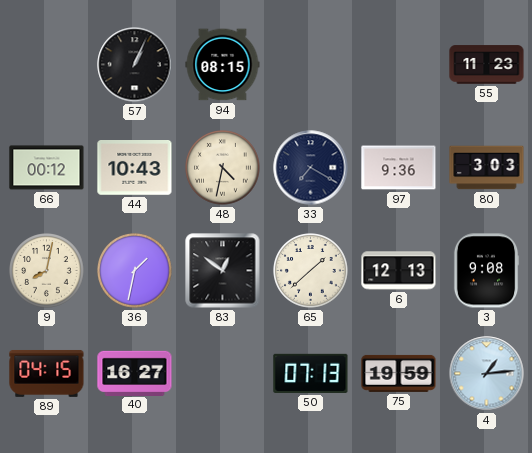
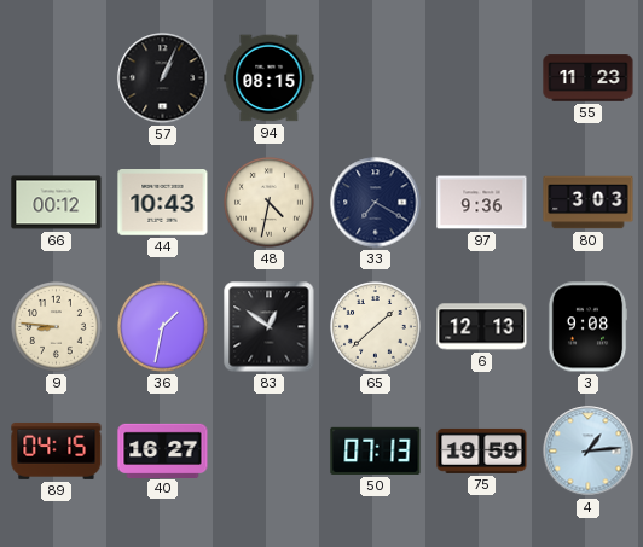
9: 8:02 -> 8:46
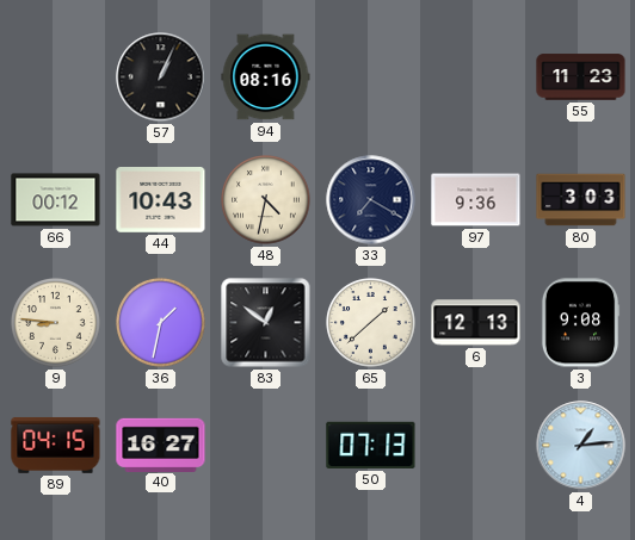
94: 08:15 -> 08:16
75: 19:59 -> none
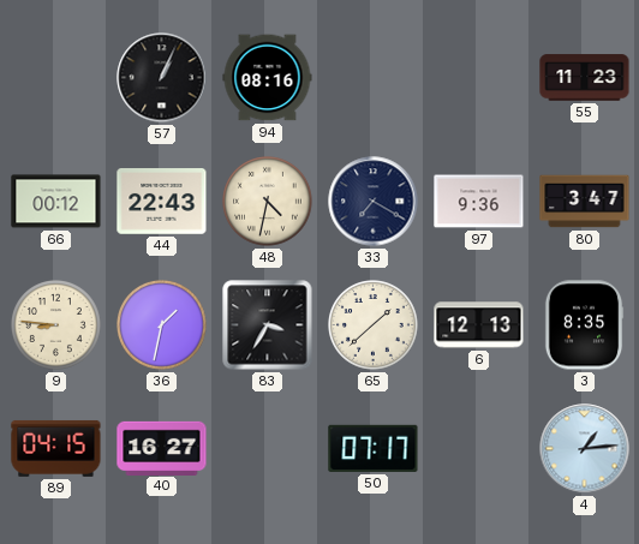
44: 10:43 -> 22:43
80: 3:03 -> 3:47
83: 12:51 -> 3:35
3: 9:08 -> 8:35
50: 07:13 -> 07:17
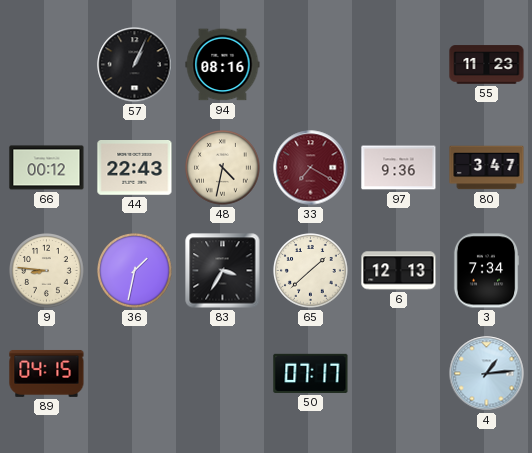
33 dial: navy -> burgundy
3: 8:35 -> 7:34
40: 16:27 -> none
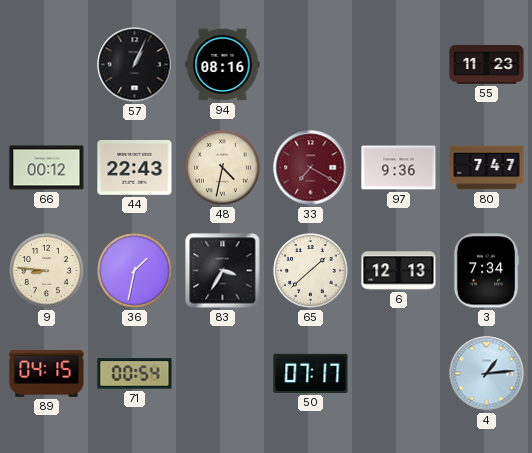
80: 3:47 -> 7:47
71: none -> 00:54
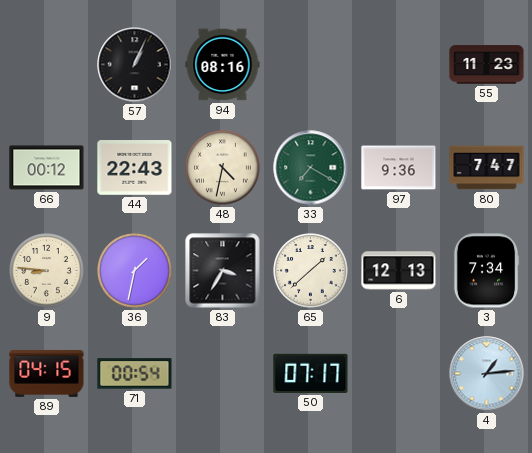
33 dial: burgundy -> green
